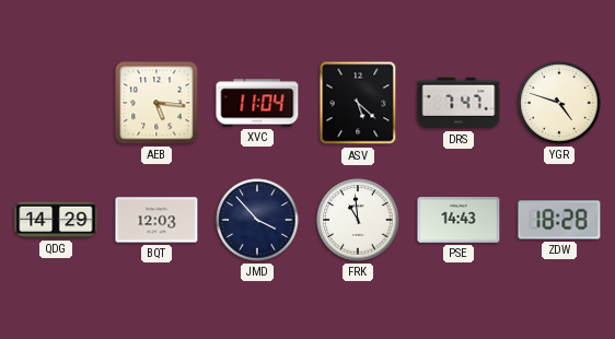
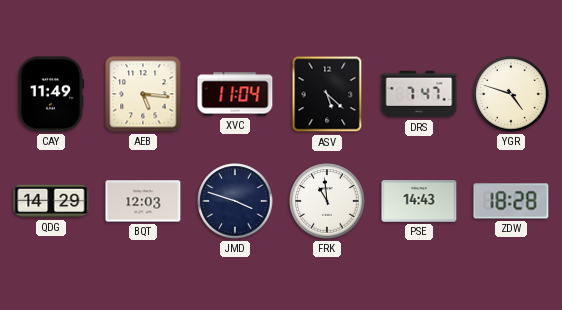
CAY: none -> 11:49
JMD: 3:53 -> 3:48
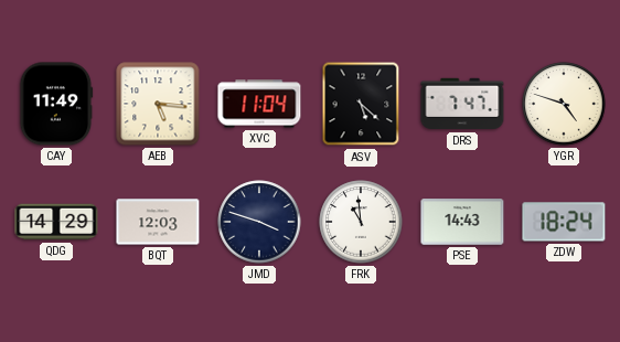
ZDW: 18:28 -> 18:24
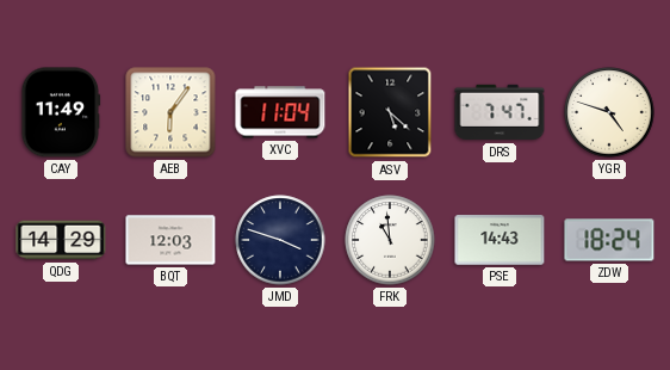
AEB: 5:16 -> 6:06
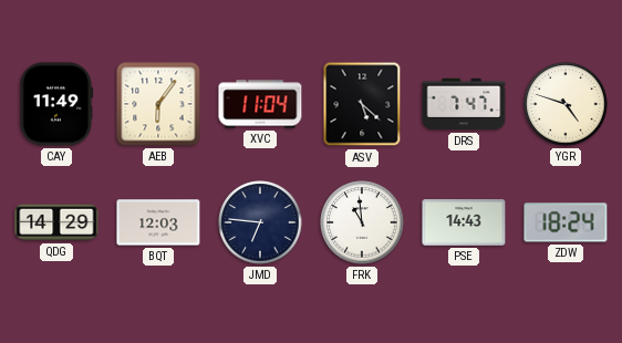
JMD: 3:48 -> 6:46
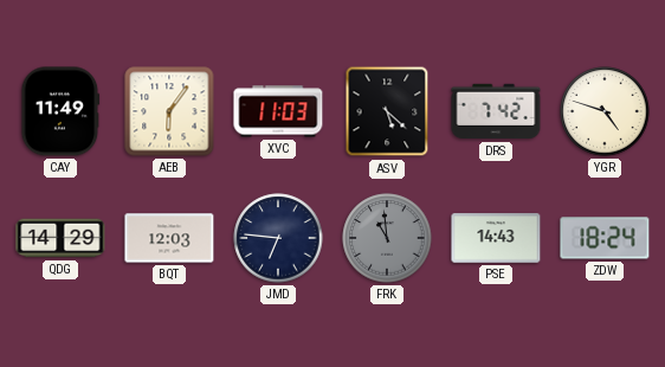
XVC: 11:04 -> 11:03
DRS: 7:47 -> 7:42
FRK dial: white -> grey
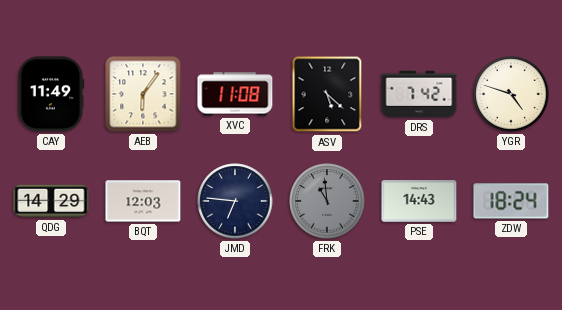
XVC: 11:03 -> 11:08
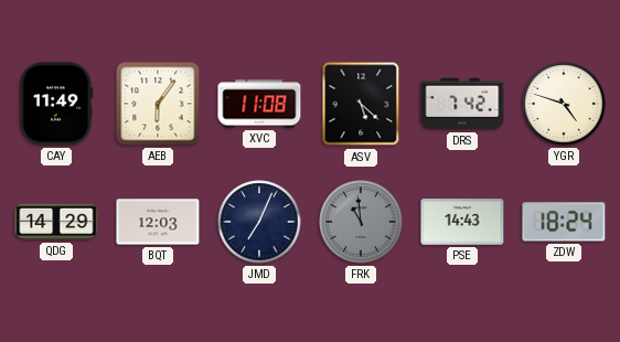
JMD: 6:46 -> 7:04
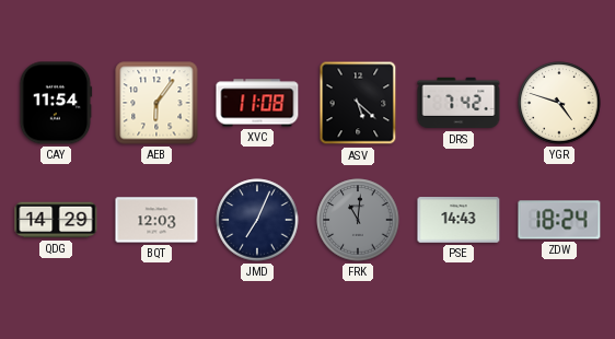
CAY: 11:49 -> 11:54
FRK: 10:59 -> 11:01
